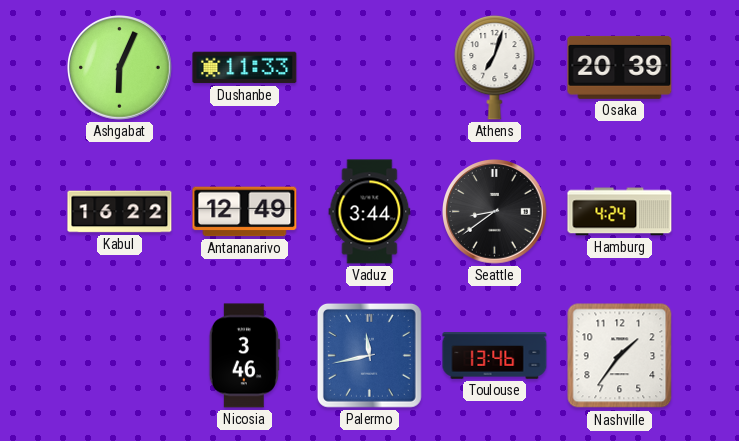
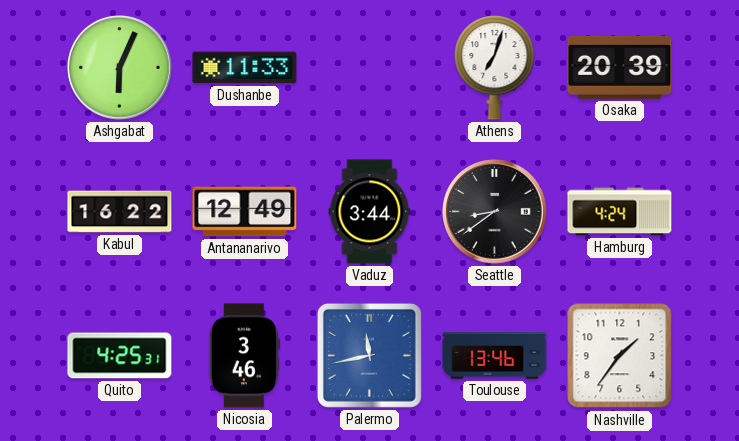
Quito: none -> 4:25
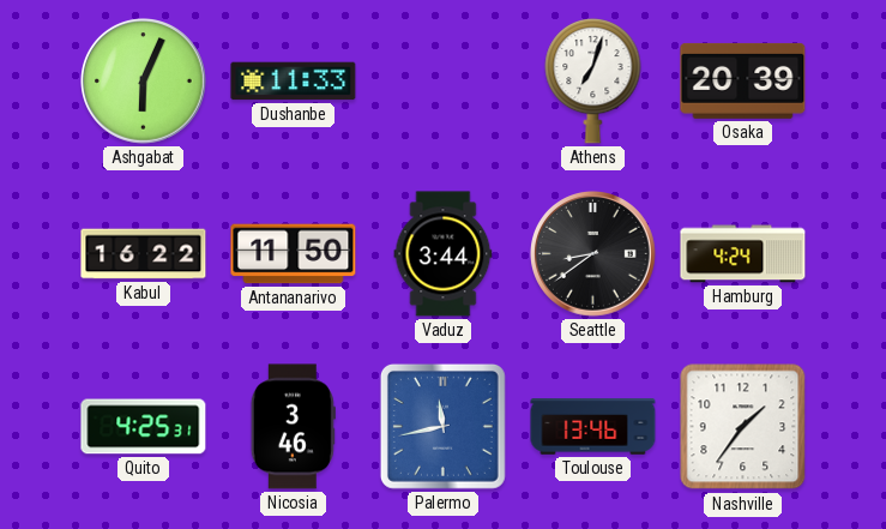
Antananarivo: 12:49 -> 11:50
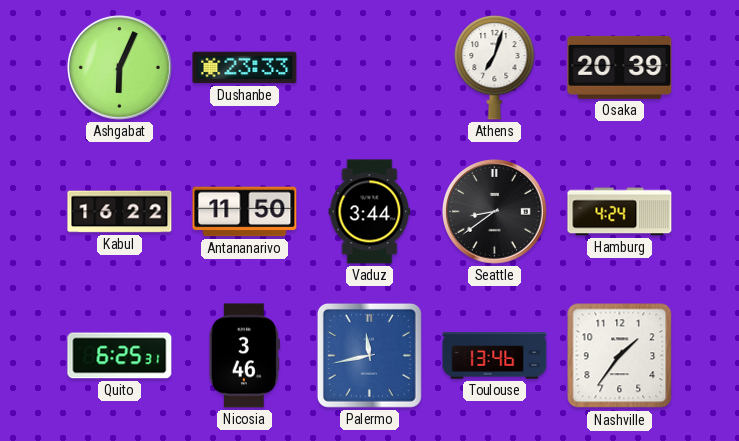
Dushanbe: 11:33 -> 23:33
Quito: 4:25 -> 6:25
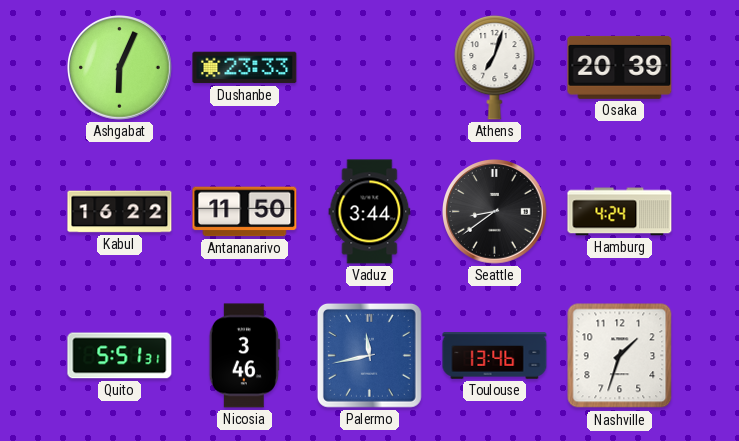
Quito: 6:25 -> 5:51
Nashville: 1:36 -> 1:33
